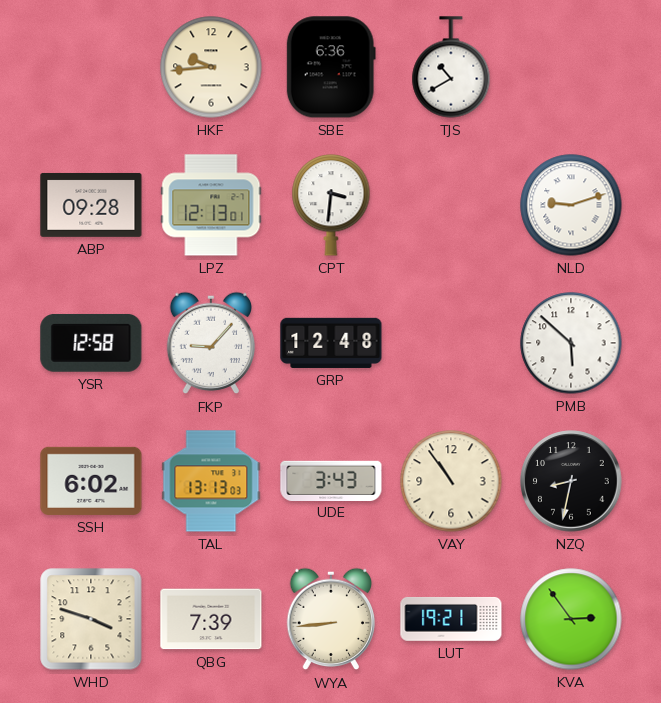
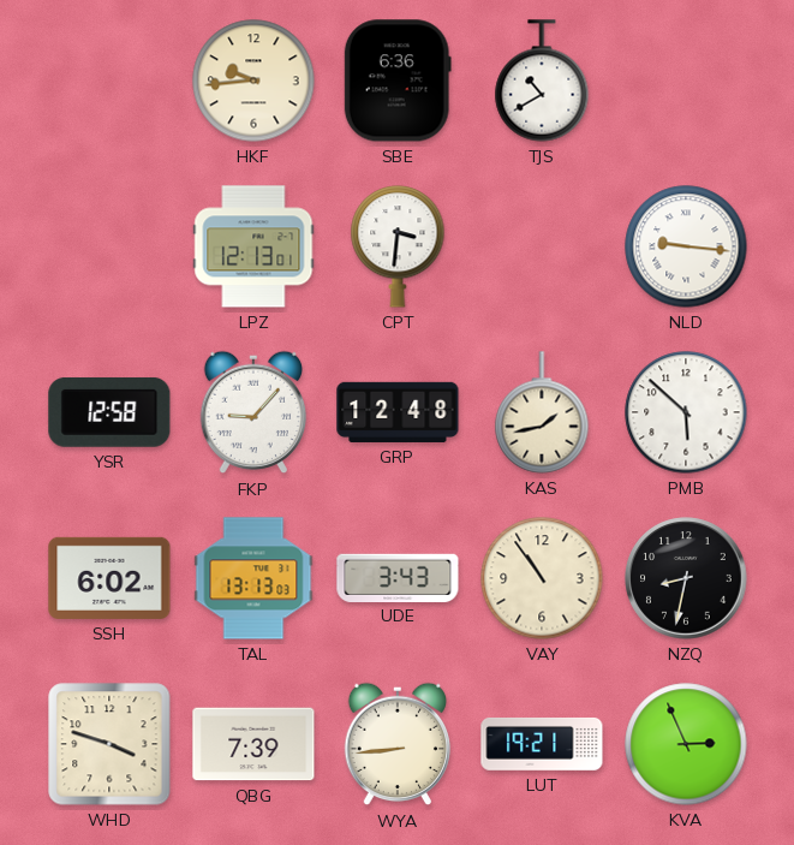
ABP: 09:28 -> none
NLD: 9:12 -> 9:16
KAS: none -> 1:43
KVA: 2:54 -> 2:56
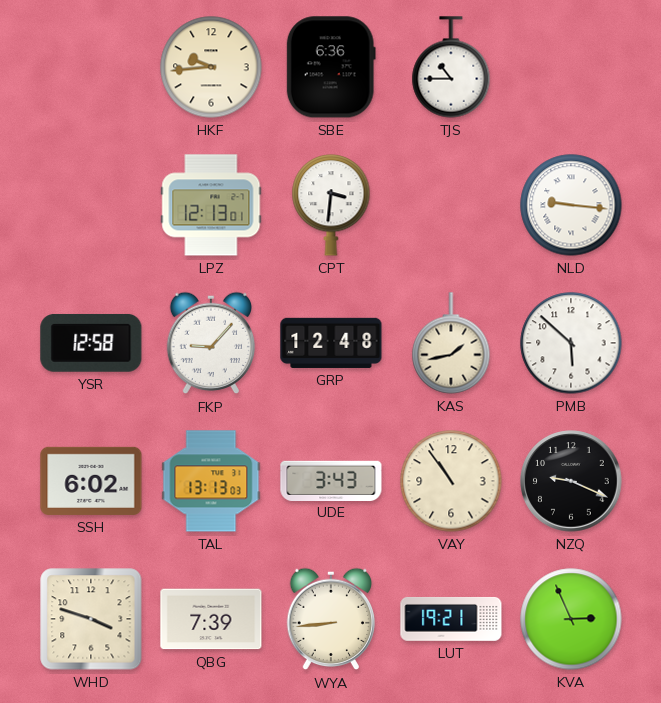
TJS: 10:40 -> 10:45
NZQ: 8:32 -> 9:19
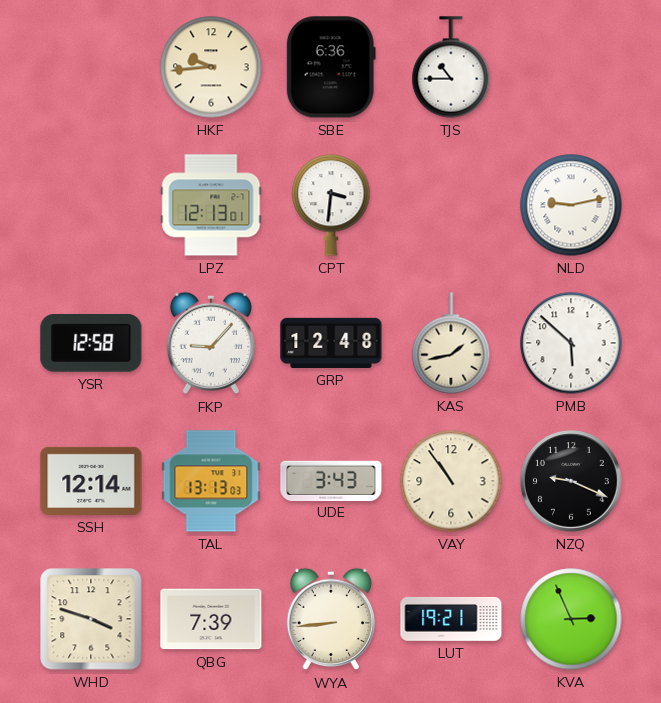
NLD: 9:16 -> 9:13
SSH: 6:02 -> 12:14
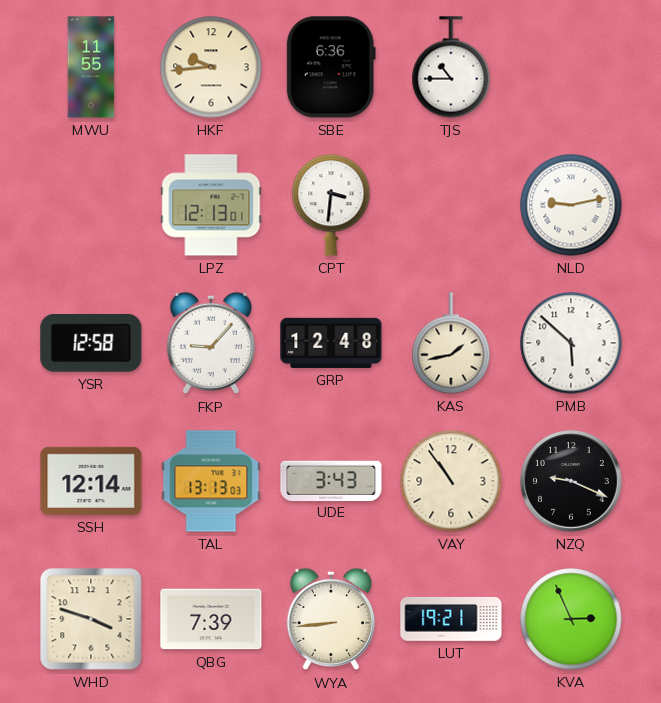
MWU: none -> 11:55
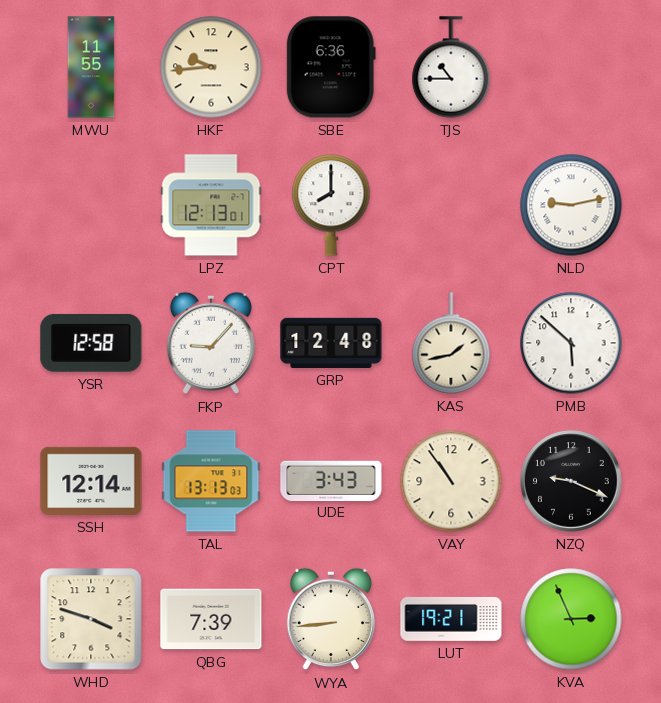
CPT: 3:31 -> 8:00
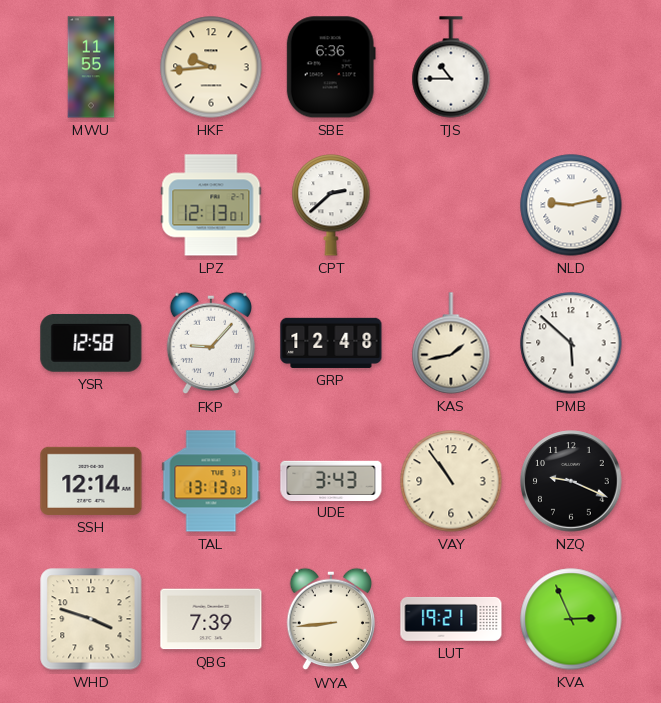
CPT: 8:00 -> 2:38
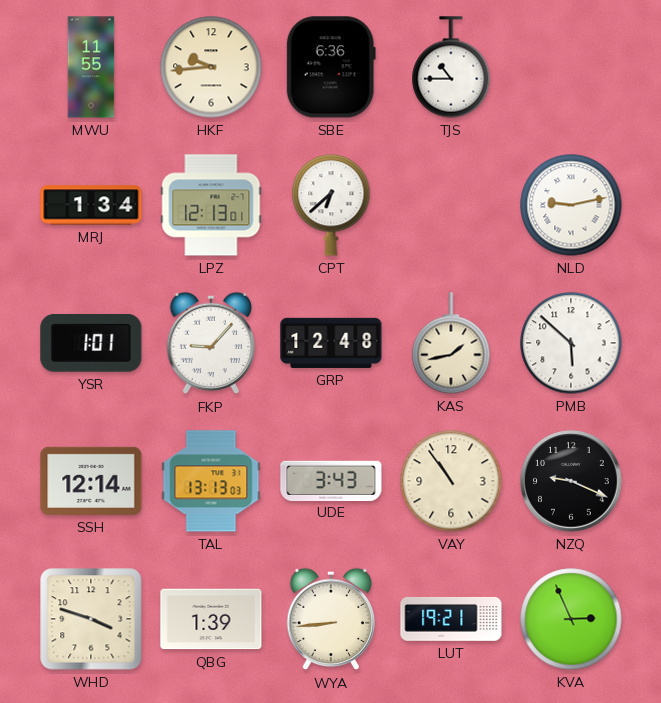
MRJ: none -> 1:34
CPT: 2:38 -> 6:38
YSR: 12:58 -> 1:01
QBG: 7:39 -> 1:39
